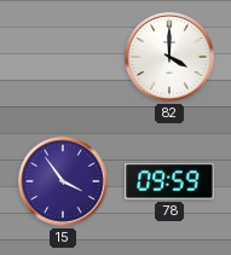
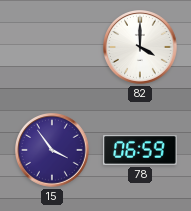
78: 09:59 -> 06:59
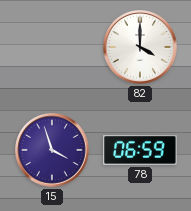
15: 3:54 -> 3:57
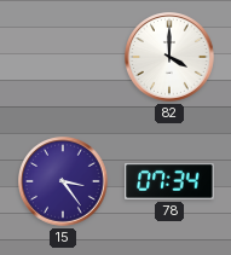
15: 3:57 -> 3:24
78: 06:59 -> 07:34
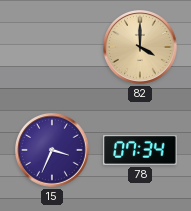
82 dial: white -> champagne
15: 3:24 -> 3:34
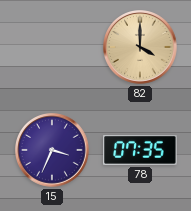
78: 07:34 -> 07:35
